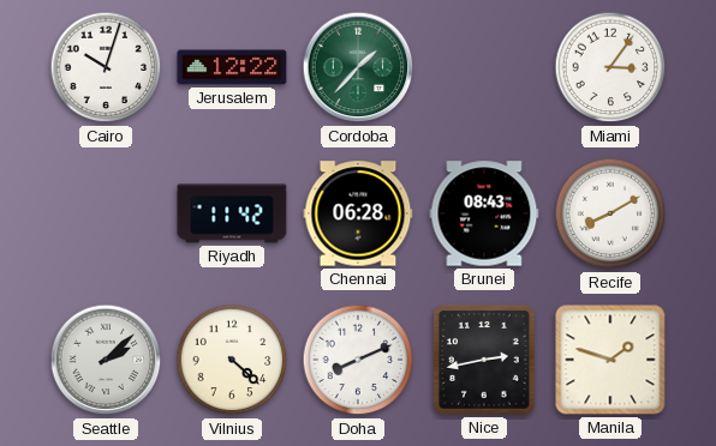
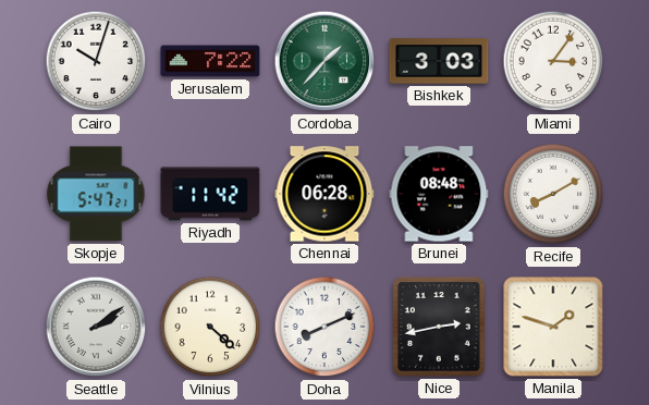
Jerusalem: 12:22 -> 7:22
Bishkek: none -> 3:03
Skopje: none -> 5:47
Brunei: 08:43 -> 08:48
Seattle: 2:08 -> 2:09
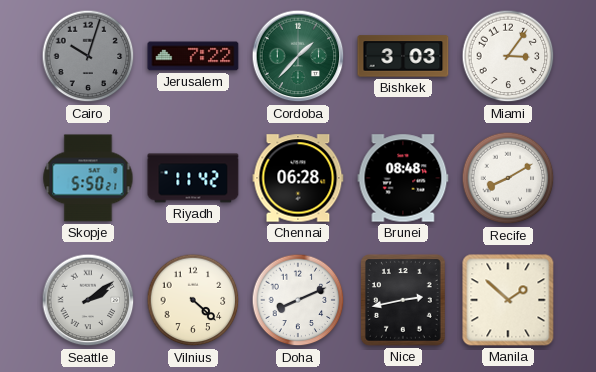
Cairo dial: white -> grey
Skopje: 5:47 -> 5:50
Manila: 1:48 -> 1:52
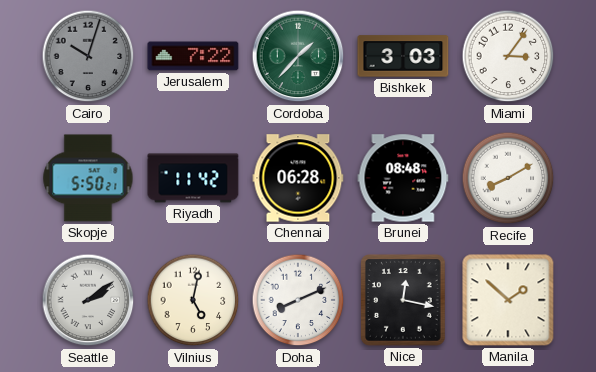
Vilnius: 4:22 -> 5:02
Nice: 2:43 -> 12:17
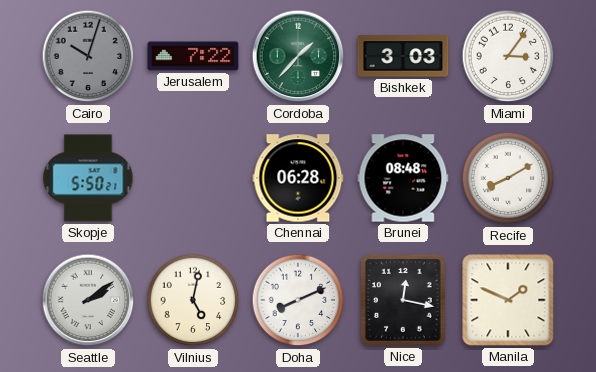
Riyadh: 11:42 -> none
Manila: 1:52 -> 1:49
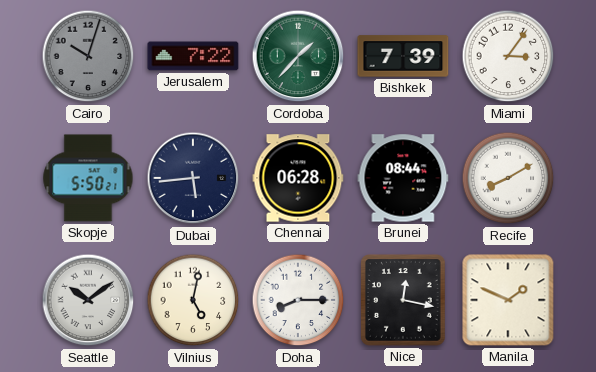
Bishkek: 3:03 -> 7:39
Dubai: none -> 5:44
Brunei: 08:48 -> 08:44
Seattle: 2:09 -> 10:09
Doha: 8:11 -> 8:15
